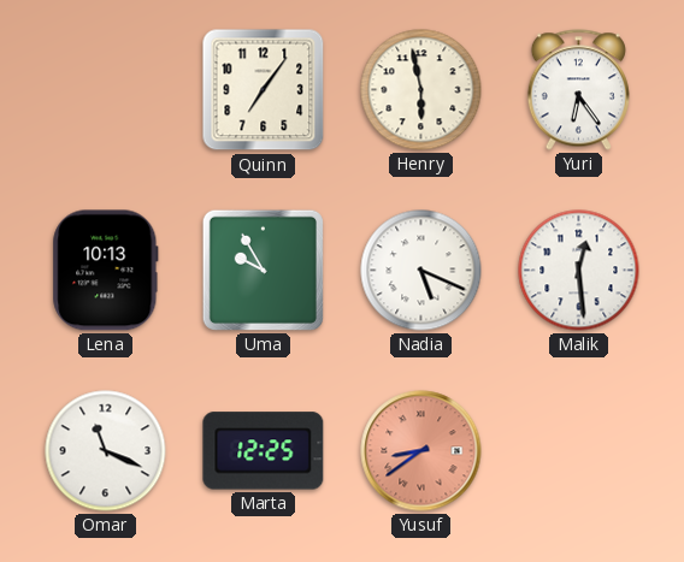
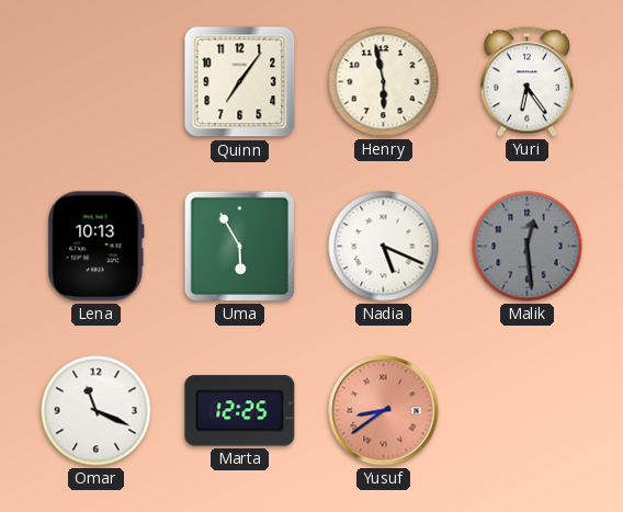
Uma: 9:55 -> 5:55
Malik dial: white -> grey
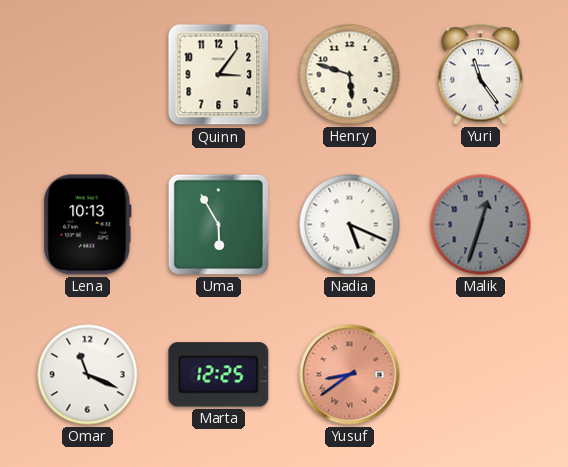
Quinn: 7:06 -> 3:06
Henry: 5:58 -> 5:48
Yuri: 6:24 -> 11:24
Malik: 12:29 -> 12:33
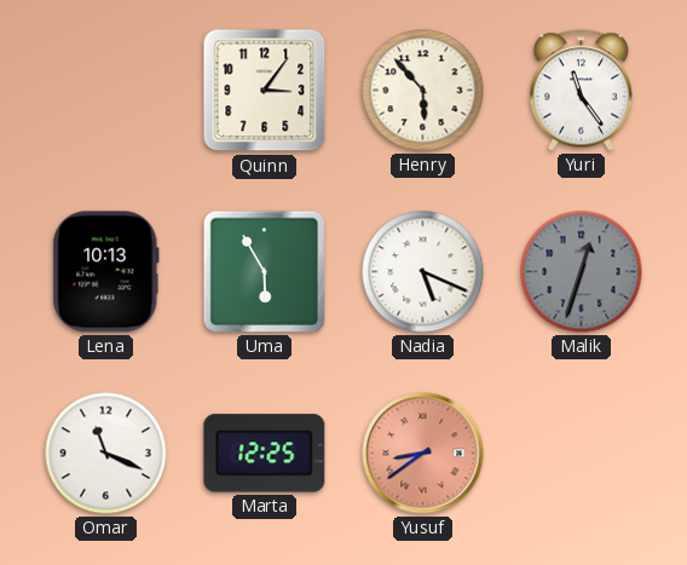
Henry: 5:48 -> 5:53
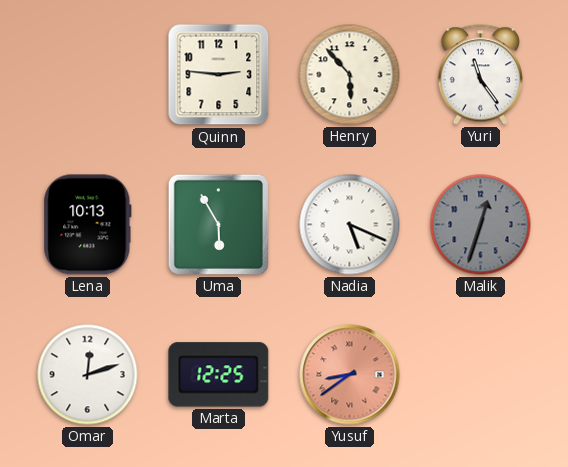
Quinn: 3:06 -> 2:46
Omar: 11:19 -> 12:12
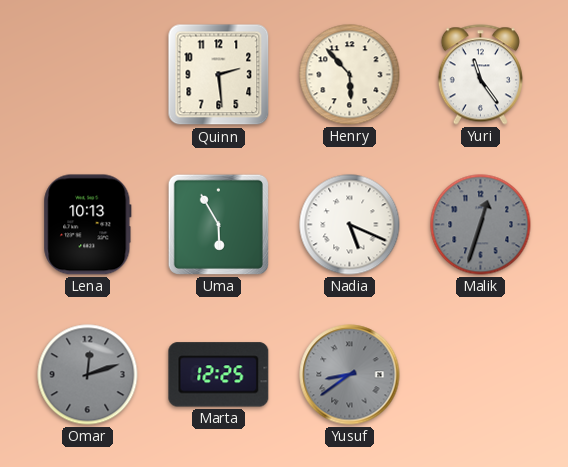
Quinn: 2:46 -> 2:29
Omar dial: white -> grey
Yusuf dial: salmon -> grey
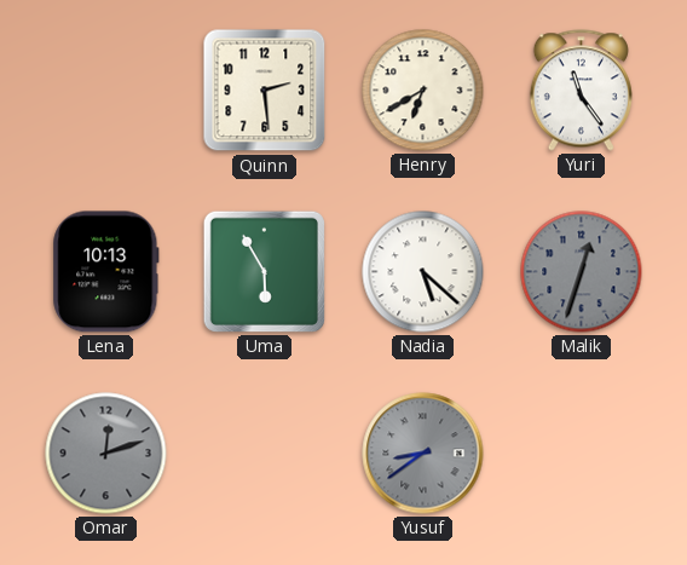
Henry: 5:53 -> 6:40
Nadia: 5:19 -> 5:22
Marta: 12:25 -> none
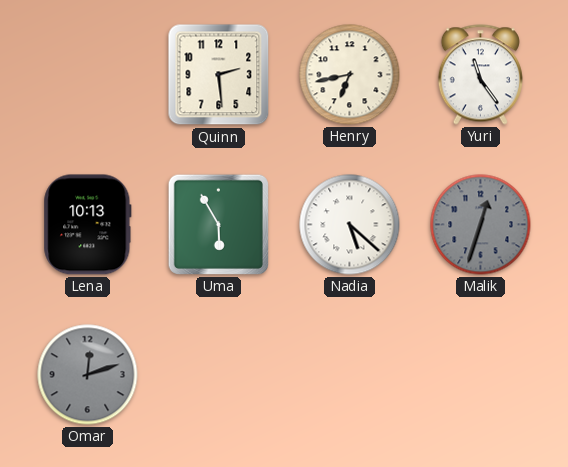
Henry: 6:40 -> 6:43
Yusuf: 8:39 -> none
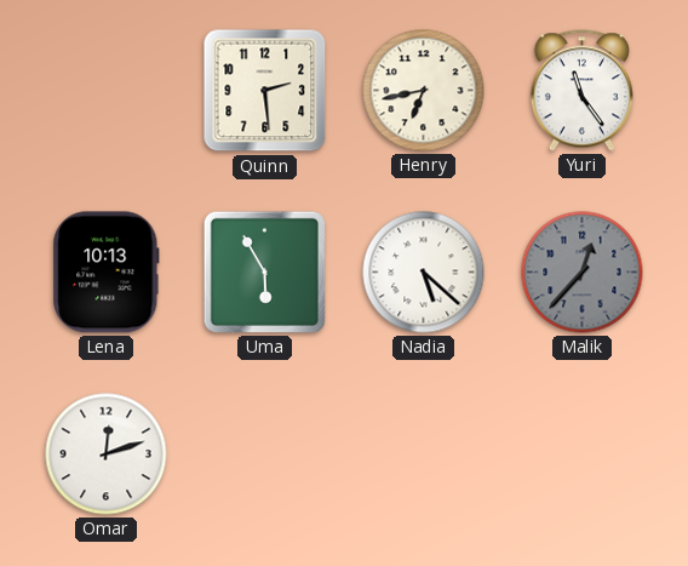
Malik: 12:33 -> 12:37
Omar dial: grey -> white
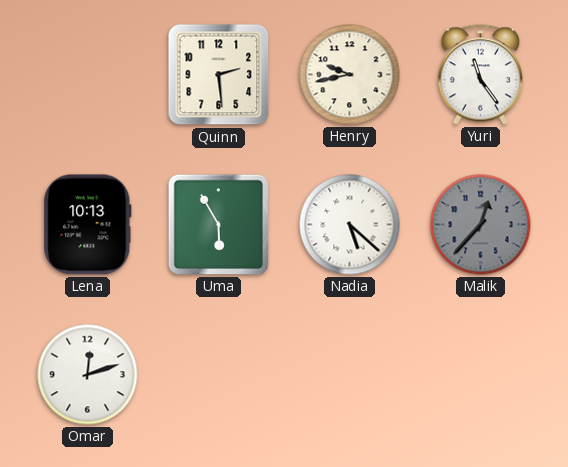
Henry: 6:43 -> 9:43
